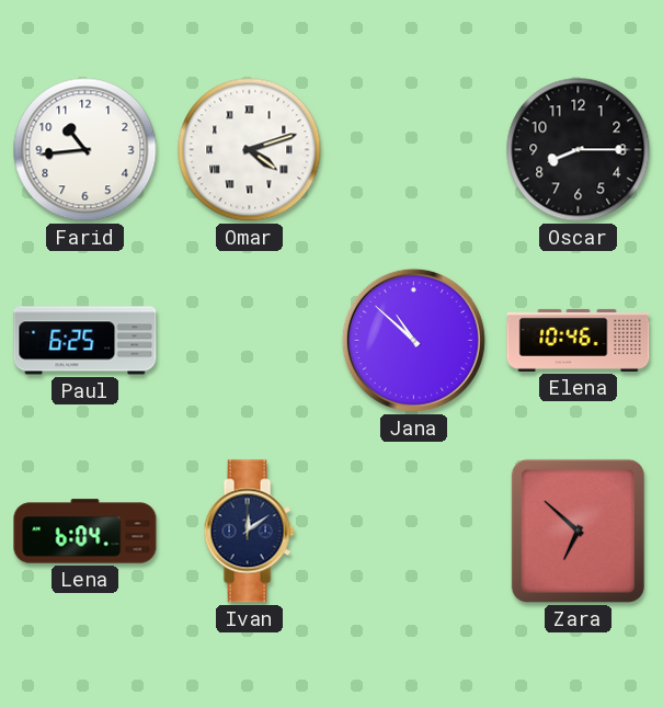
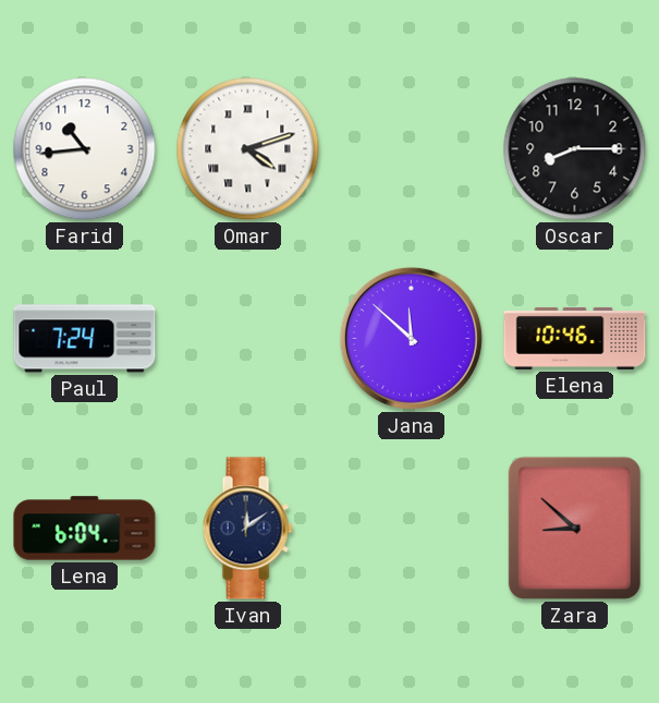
Paul: 6:25 -> 7:24
Jana: 10:52 -> 11:52
Zara: 6:52 -> 8:52
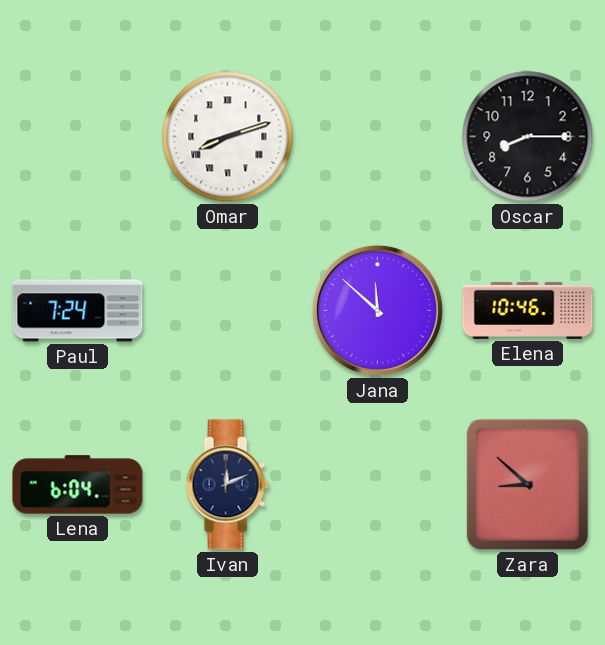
Farid: 10:44 -> none
Omar: 4:12 -> 8:12
Ivan: 12:09 -> 12:11
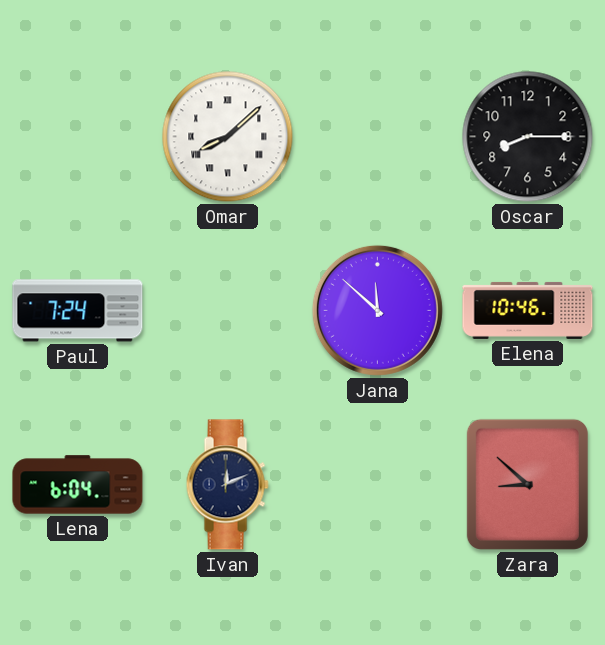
Omar: 8:12 -> 8:08
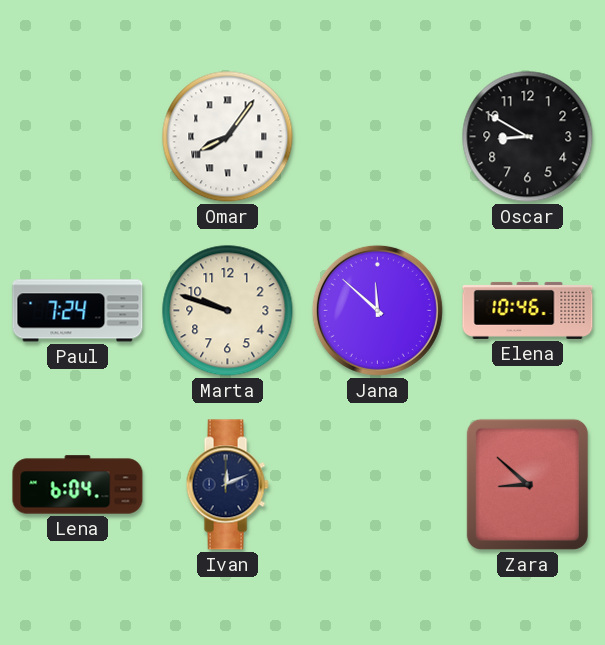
Omar: 8:08 -> 8:06
Oscar: 8:15 -> 8:50
Marta: none -> 9:48
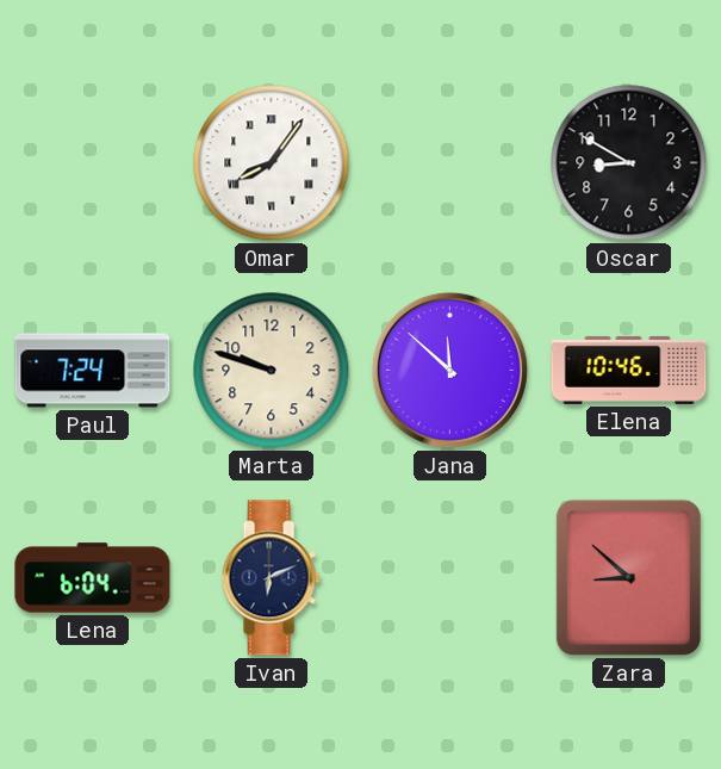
Ivan: 12:11 -> 6:11
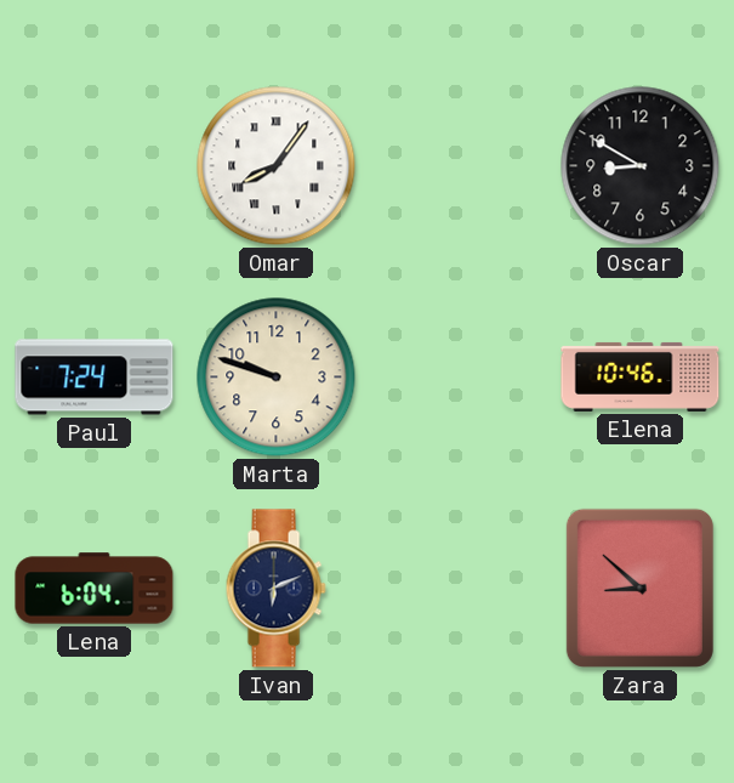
Jana: 11:52 -> none
